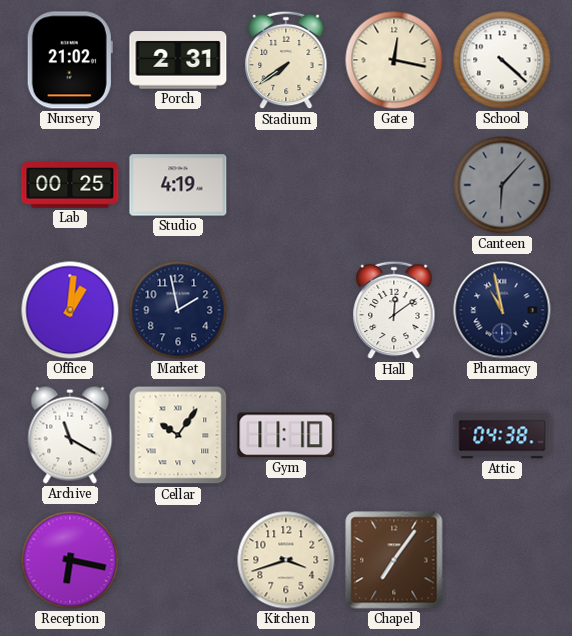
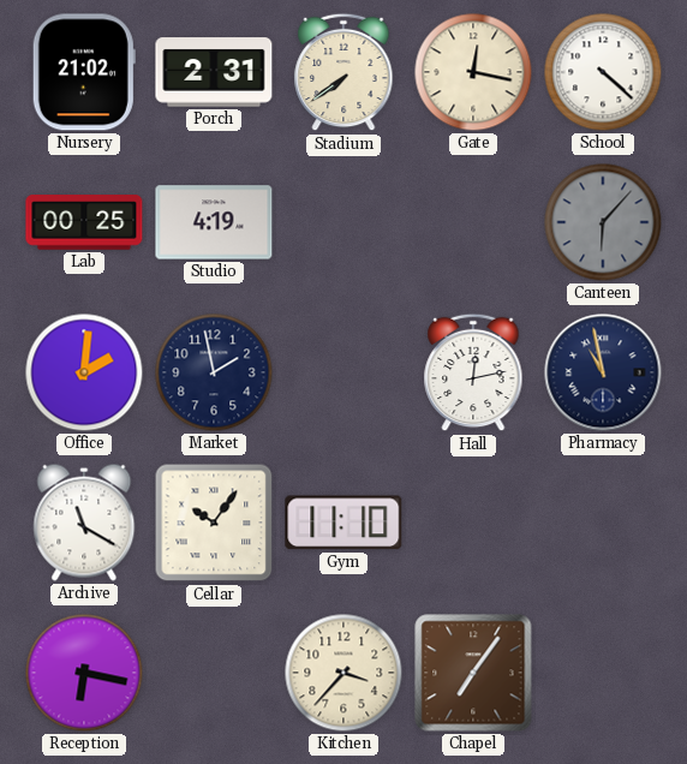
Office: 1:01 -> 2:01
Hall: 12:09 -> 12:13
Attic: 04:38 -> none
Kitchen: 3:42 -> 3:37
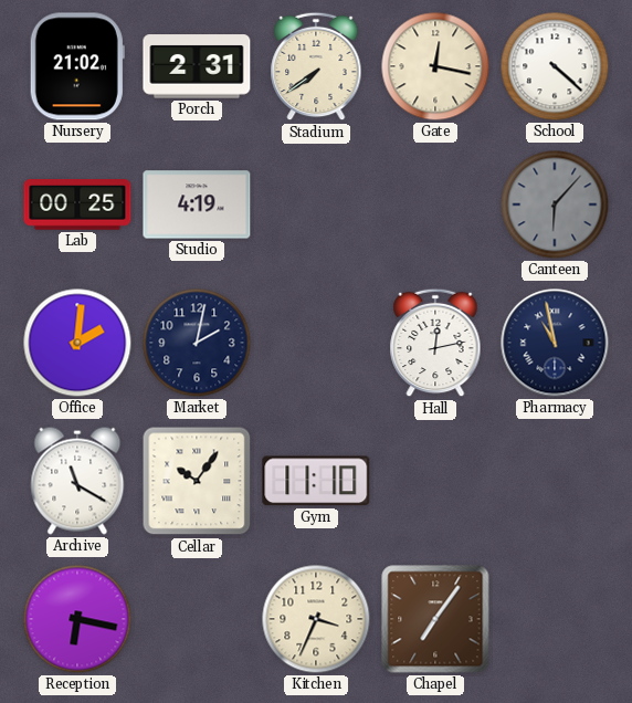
Market: 1:58 -> 2:02
Kitchen: 3:37 -> 3:34
